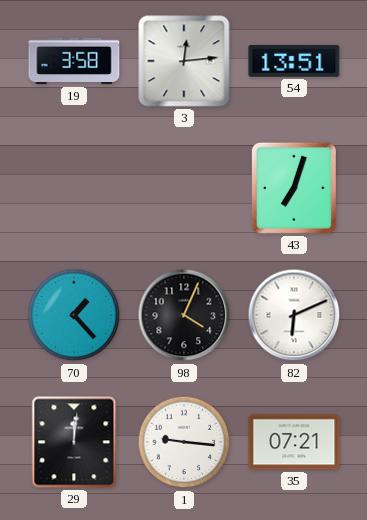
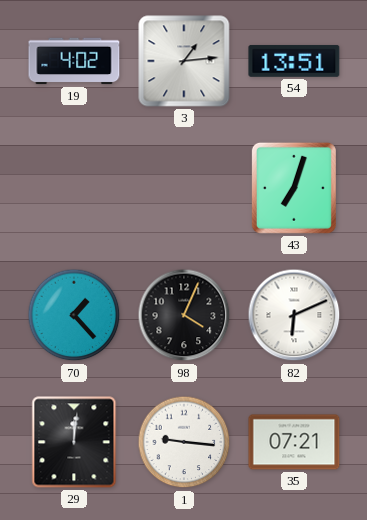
19: 3:58 -> 4:02
3: 12:14 -> 1:14
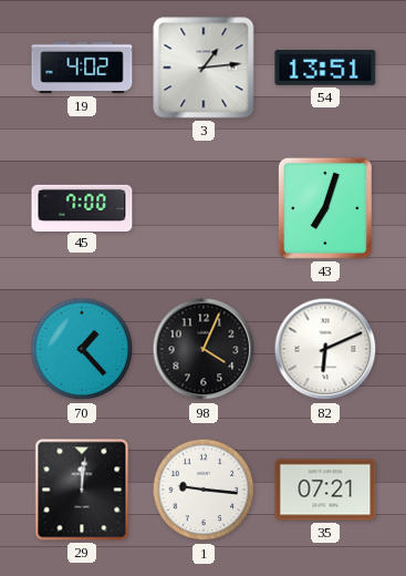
45: none -> 7:00
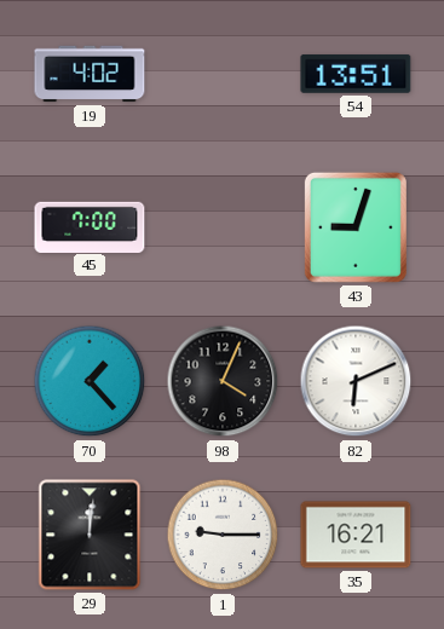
3: 1:14 -> none
43: 7:03 -> 9:03
1: 9:16 -> 9:15
35: 07:21 -> 16:21
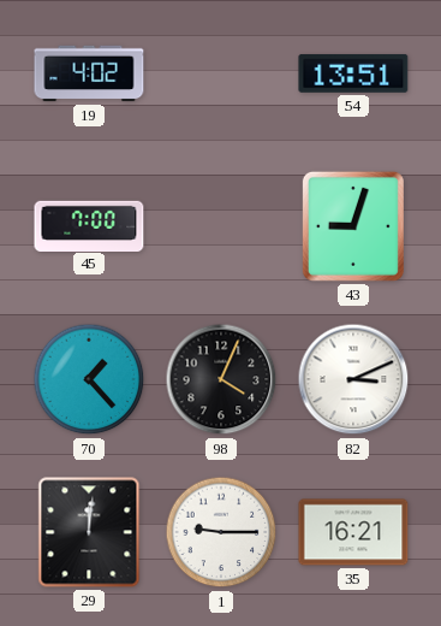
82: 6:11 -> 3:11
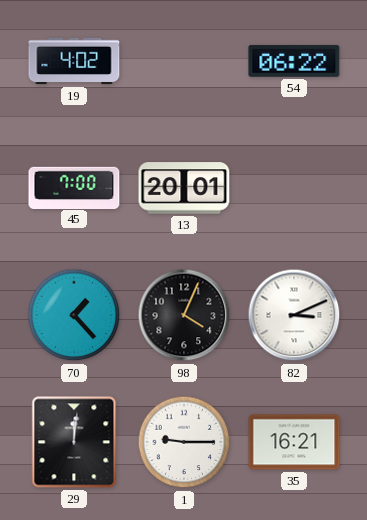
54: 13:51 -> 06:22
13: none -> 20:01
43: 9:03 -> none
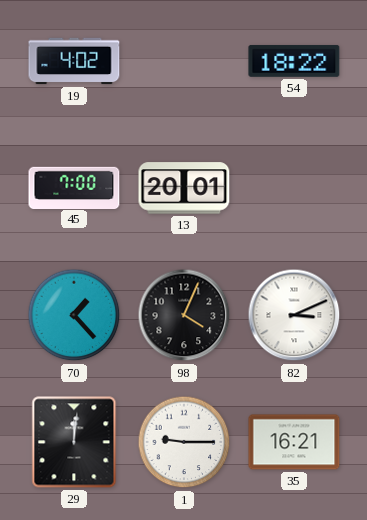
54: 06:22 -> 18:22
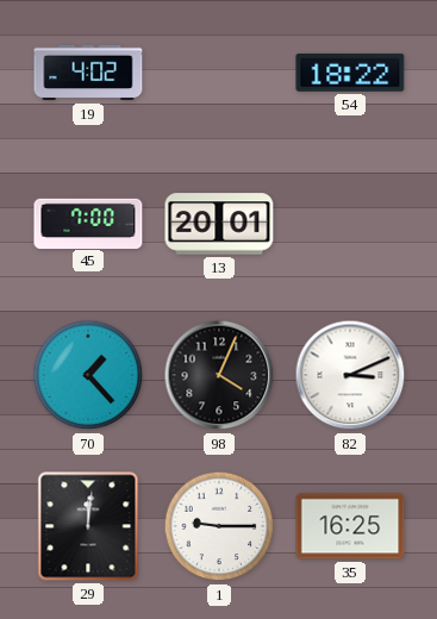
35: 16:21 -> 16:25
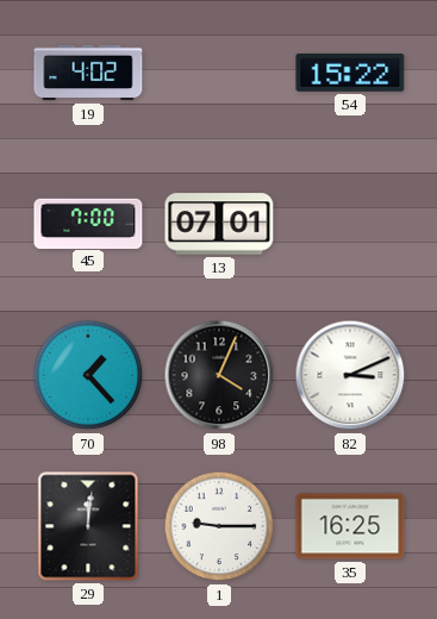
54: 18:22 -> 15:22
13: 20:01 -> 07:01
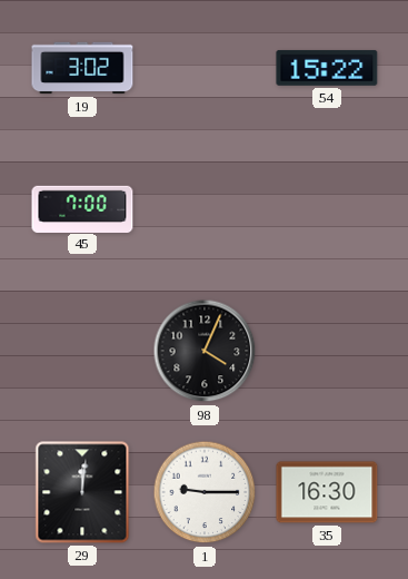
19: 4:02 -> 3:02
13: 07:01 -> none
70: 1:23 -> none
82: 3:11 -> none
35: 16:25 -> 16:30
